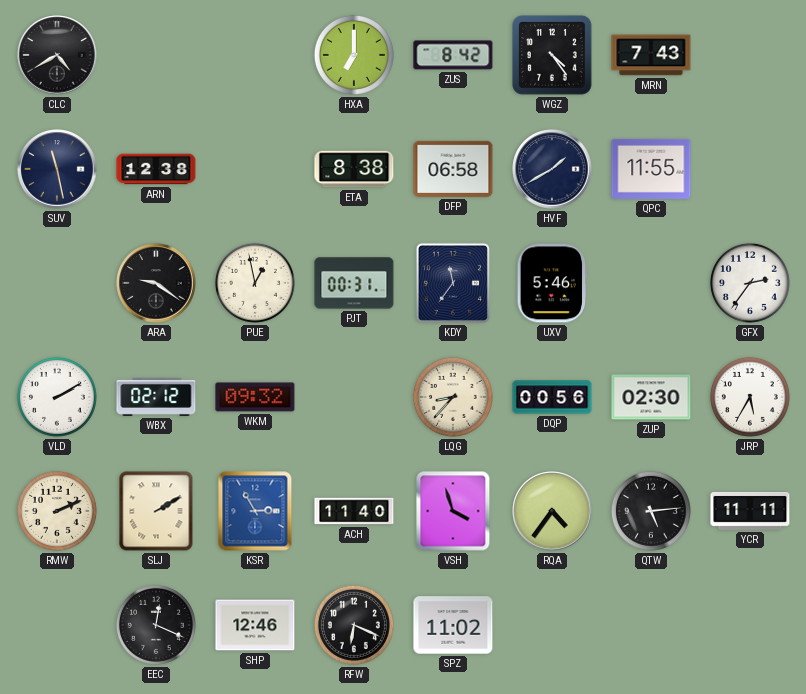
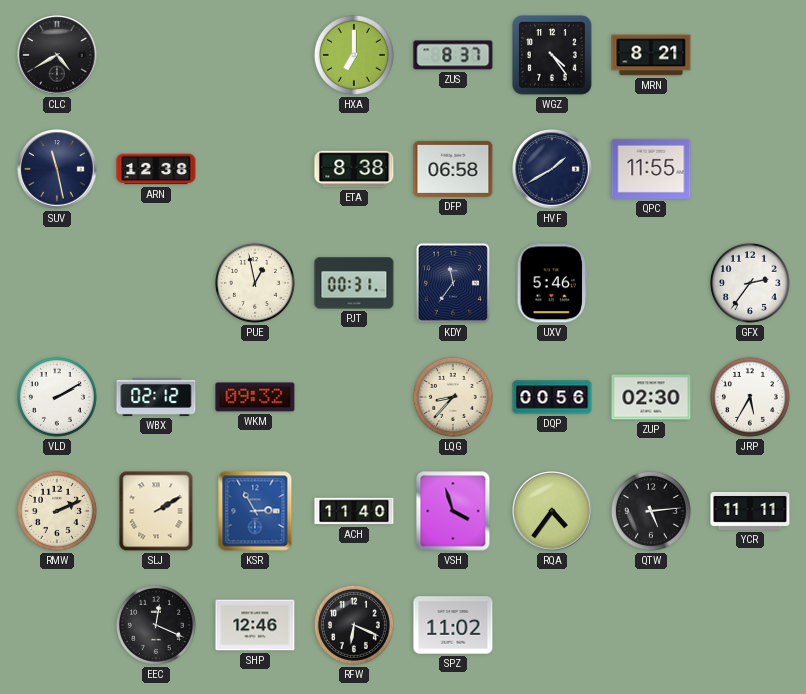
ZUS: 8:42 -> 8:37
MRN: 7:43 -> 8:21
ARA: 9:21 -> none
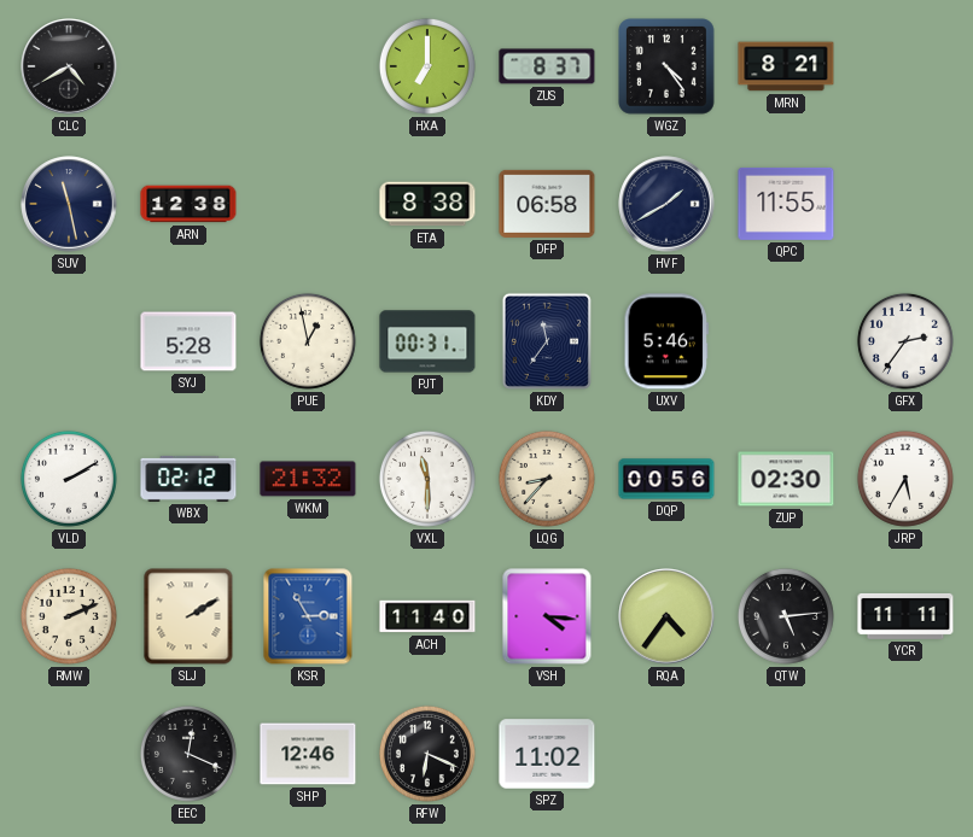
SYJ: none -> 5:28
WKM: 09:32 -> 21:32
VXL: none -> 11:30
VSH: 3:57 -> 4:16
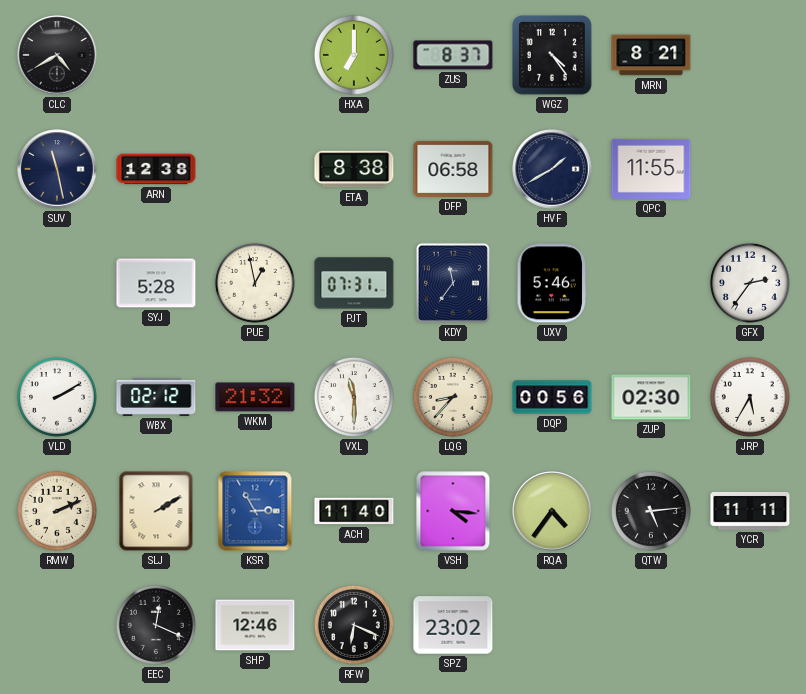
PJT: 00:31 -> 07:31
SPZ: 11:02 -> 23:02
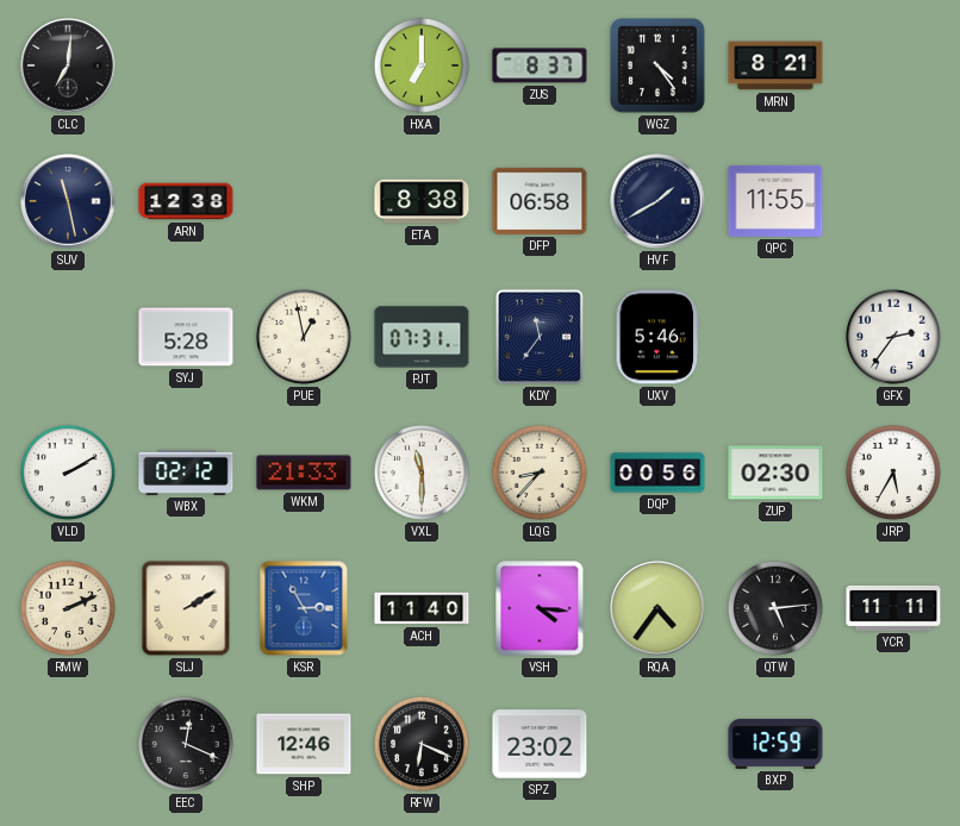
CLC: 4:40 -> 7:01
WKM: 21:32 -> 21:33
BXP: none -> 12:59
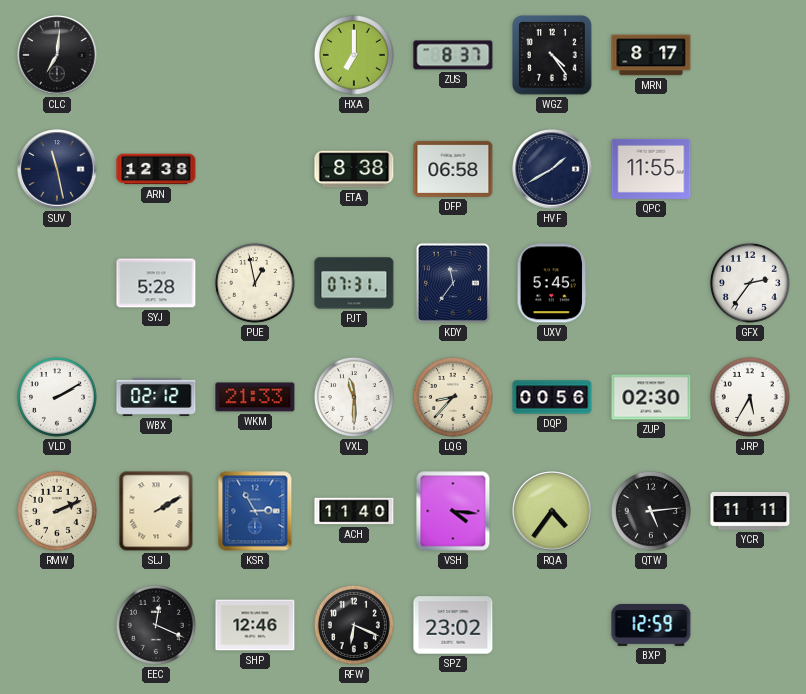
MRN: 8:21 -> 8:17
UXV: 5:46 -> 5:45
